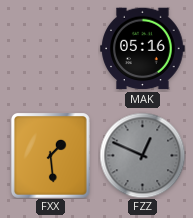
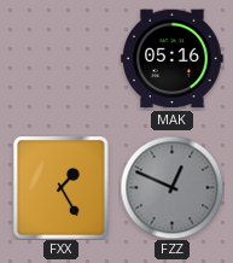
FXX: 1:29 -> 1:25
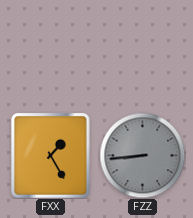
MAK: 05:16 -> none
FZZ: 12:49 -> 8:44
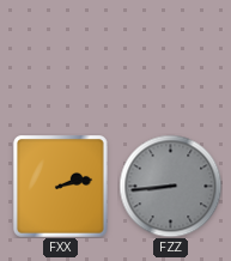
FXX: 1:25 -> 2:13
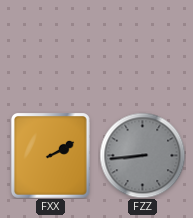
FXX: 2:13 -> 2:10
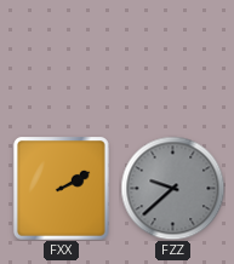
FZZ: 8:44 -> 9:38
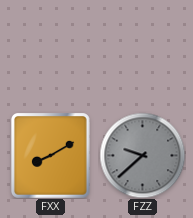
FXX: 2:10 -> 8:10
